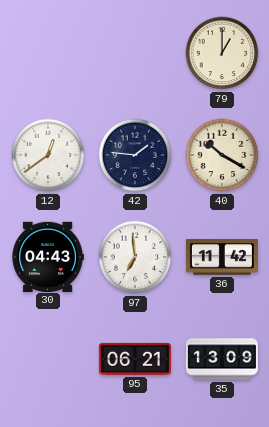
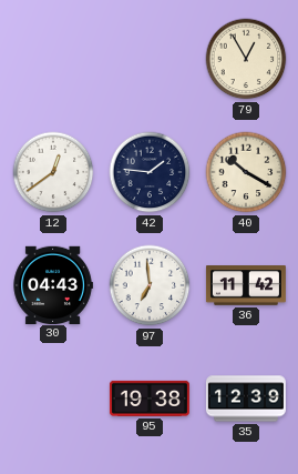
79: 1:00 -> 12:55
95: 06:21 -> 19:38
35: 13:09 -> 12:39
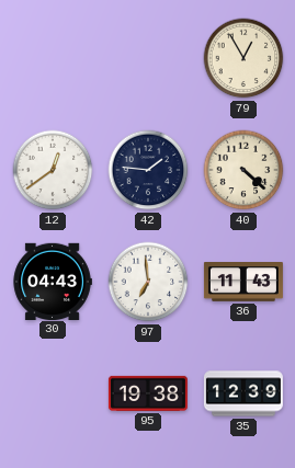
40: 10:20 -> 4:22
36: 11:42 -> 11:43
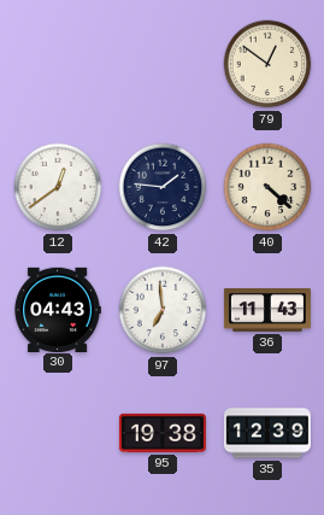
79: 12:55 -> 12:51
